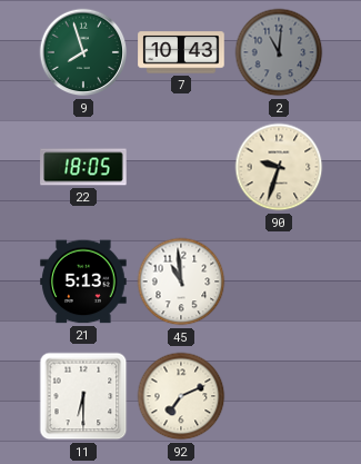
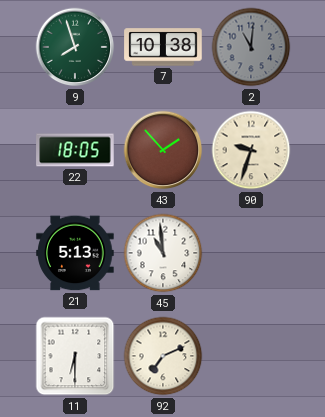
7: 10:43 -> 10:38
43: none -> 1:53
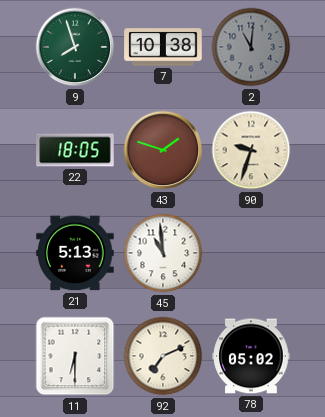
43: 1:53 -> 1:48
78: none -> 05:02
